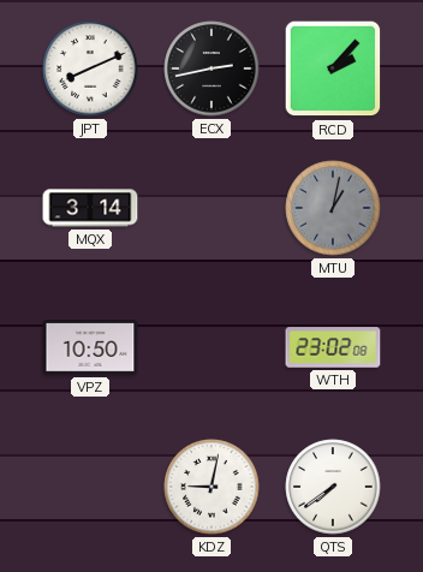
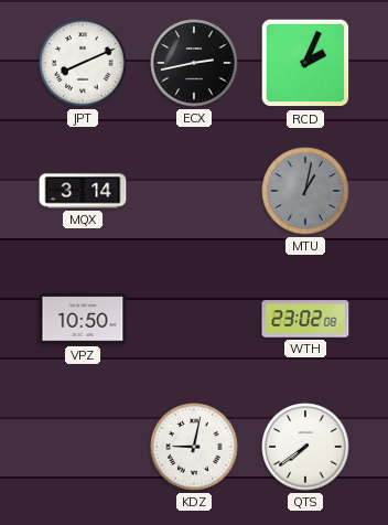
RCD: 2:07 -> 2:04
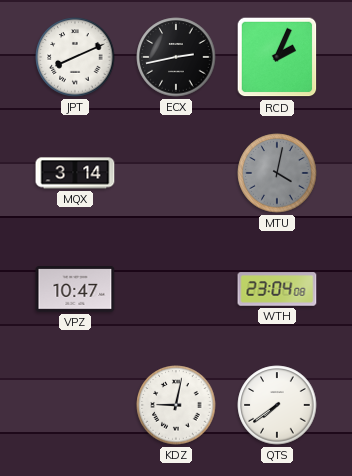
MTU: 1:02 -> 4:02
VPZ: 10:50 -> 10:47
WTH: 23:02 -> 23:04
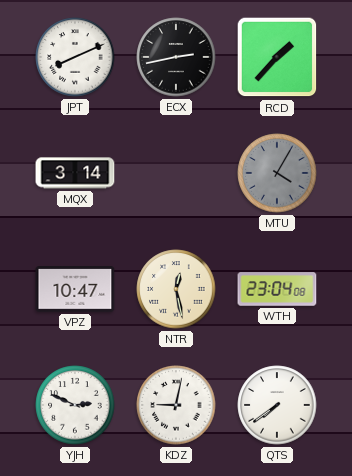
RCD: 2:04 -> 1:37
MTU: 4:02 -> 4:05
NTR: none -> 12:28
YJH: none -> 2:49
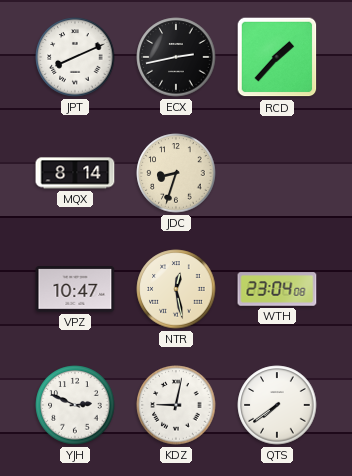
MQX: 3:14 -> 8:14
JDC: none -> 8:33
MTU: 4:05 -> none
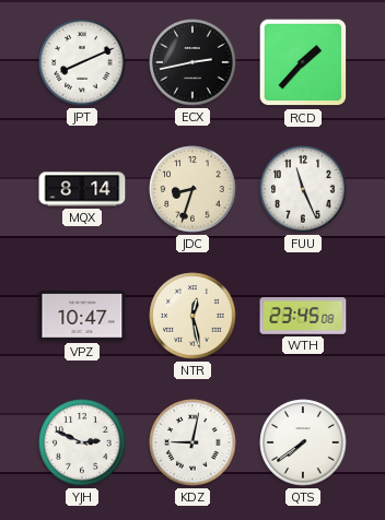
FUU: none -> 11:26
WTH: 23:04 -> 23:45
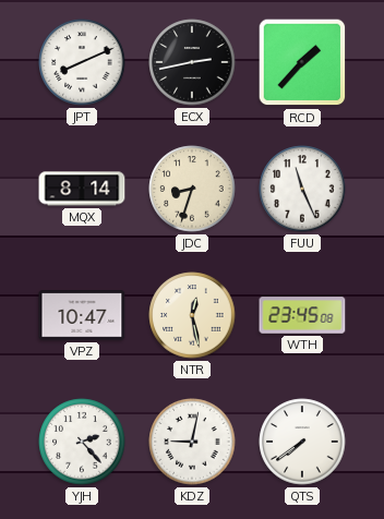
YJH: 2:49 -> 2:23
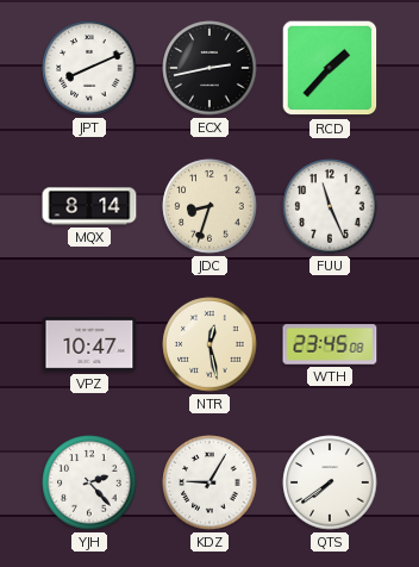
KDZ: 9:02 -> 9:05
